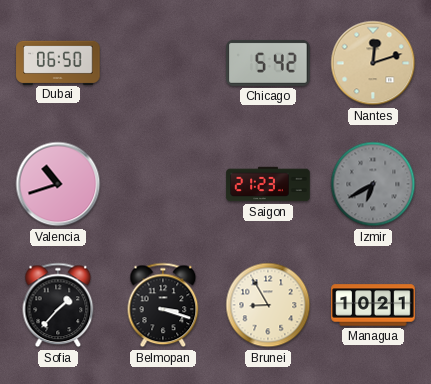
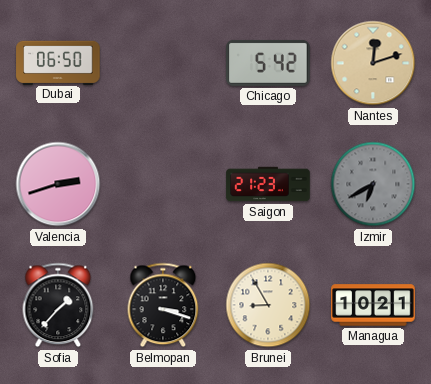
Valencia: 10:42 -> 2:42
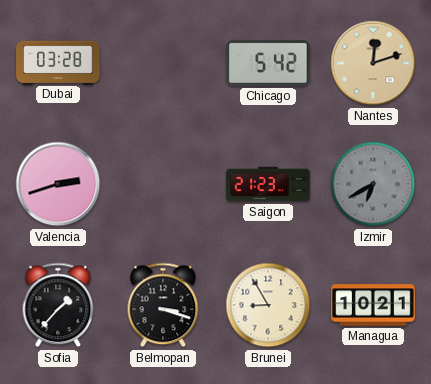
Dubai: 06:50 -> 03:28
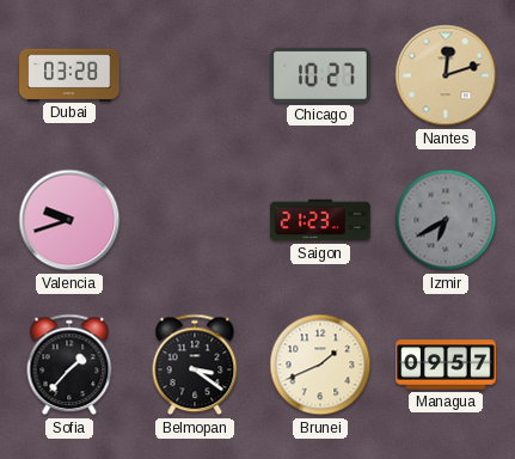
Chicago: 5:42 -> 10:27
Valencia: 2:42 -> 9:42
Belmopan: 3:18 -> 3:21
Brunei: 8:55 -> 1:41
Managua: 10:21 -> 09:57
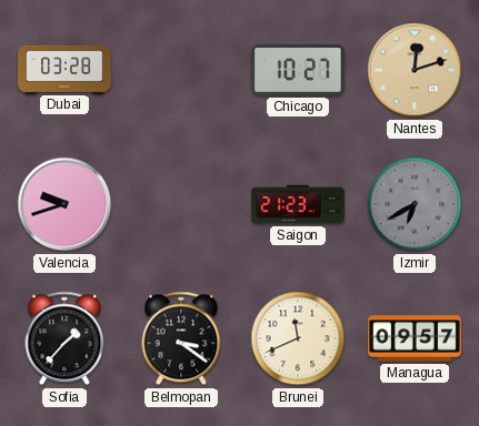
Brunei: 1:41 -> 11:41
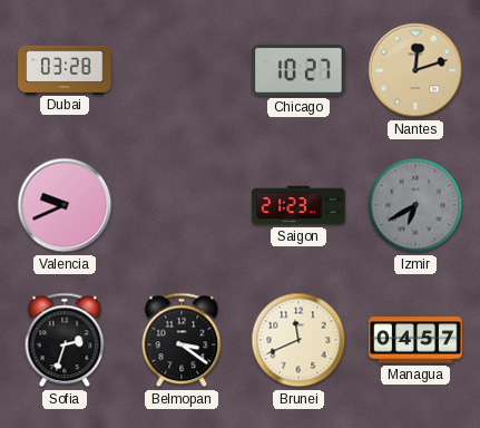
Valencia: 9:42 -> 9:41
Sofia: 1:37 -> 2:33
Managua: 09:57 -> 04:57
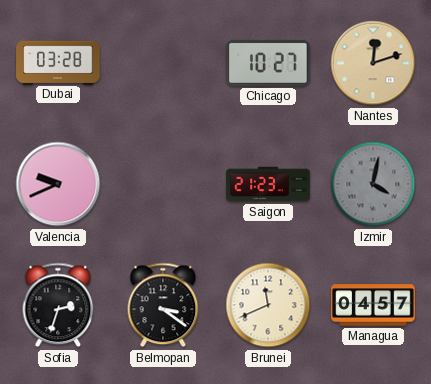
Izmir: 6:40 -> 4:02
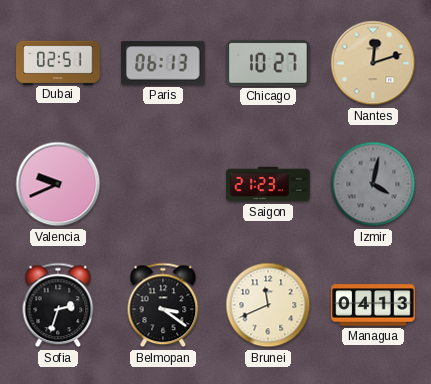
Dubai: 03:28 -> 02:51
Paris: none -> 06:13
Managua: 04:57 -> 04:13
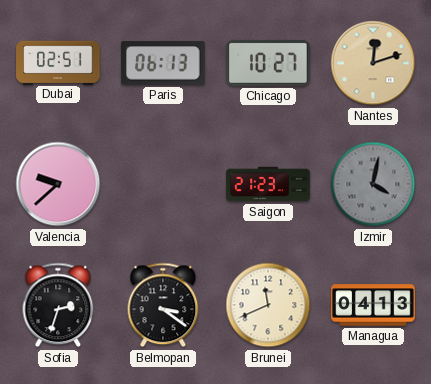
Valencia: 9:41 -> 9:38
